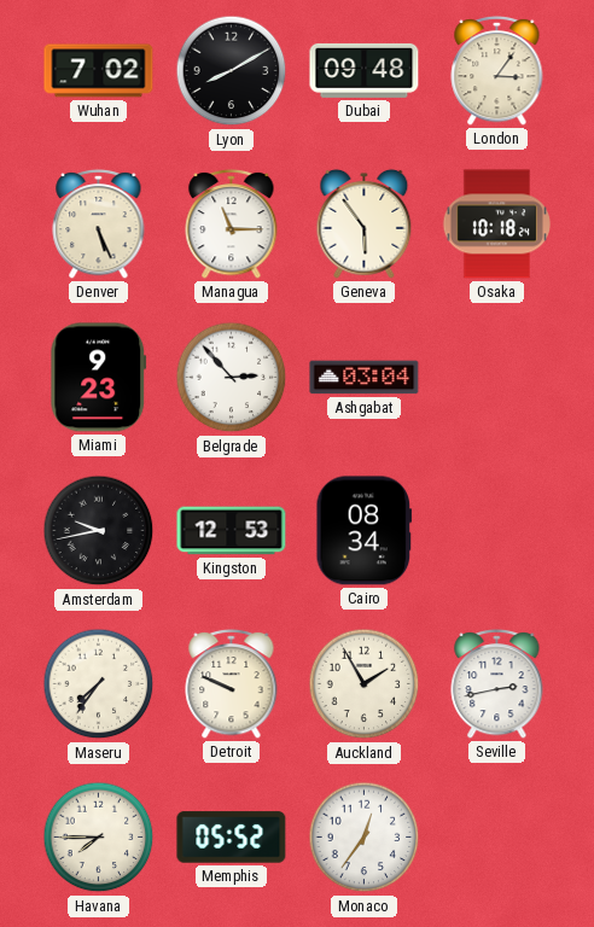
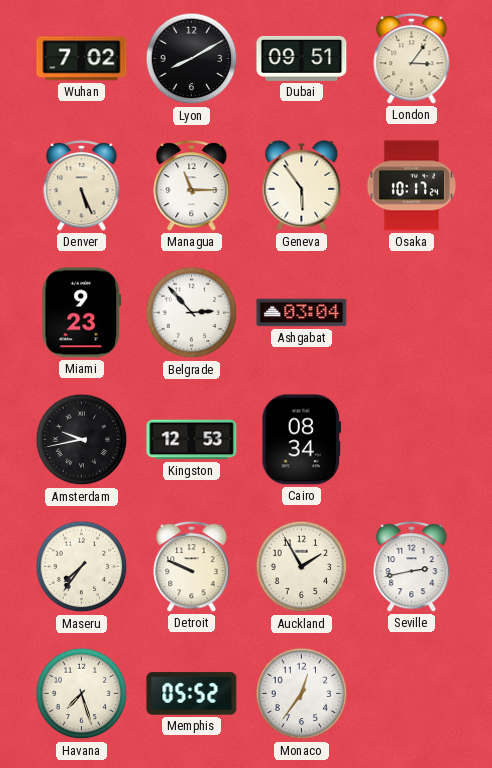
Dubai: 09:48 -> 09:51
Osaka: 10:18 -> 10:17
Havana: 7:45 -> 7:27
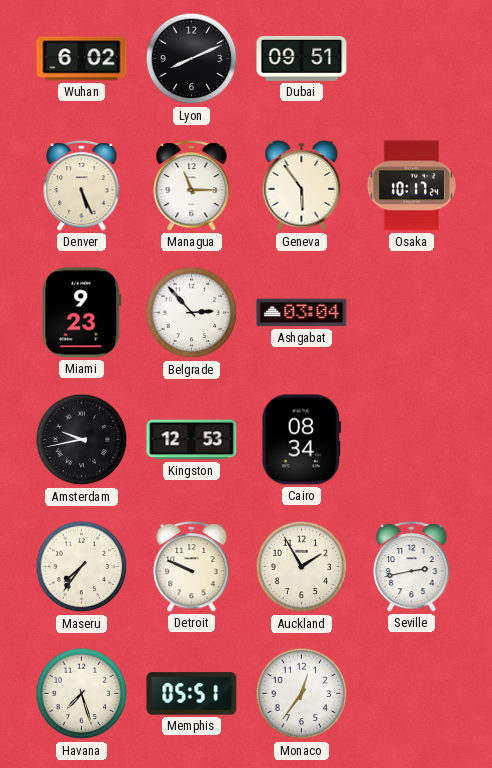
Wuhan: 7:02 -> 6:02
Lyon: 8:10 -> 8:11
London: 3:06 -> none
Memphis: 05:52 -> 05:51
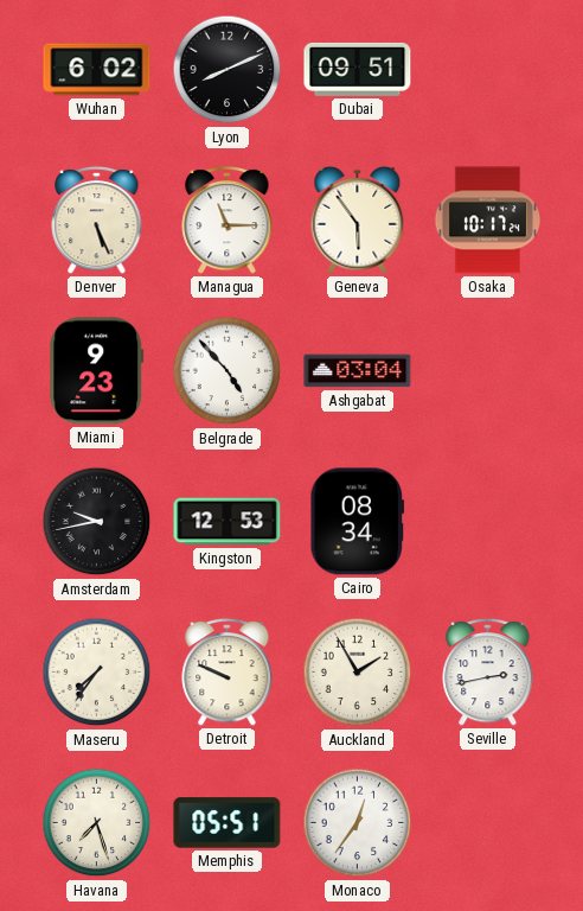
Belgrade: 2:53 -> 4:53
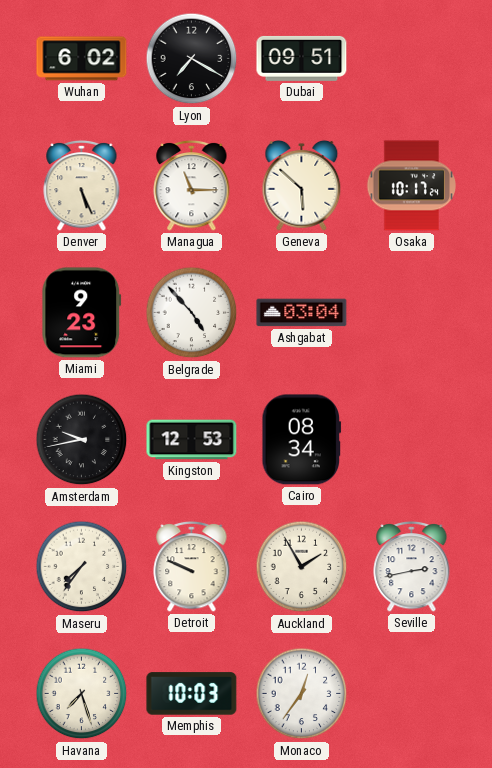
Lyon: 8:11 -> 7:20
Geneva: 5:54 -> 5:52
Memphis: 05:51 -> 10:03
